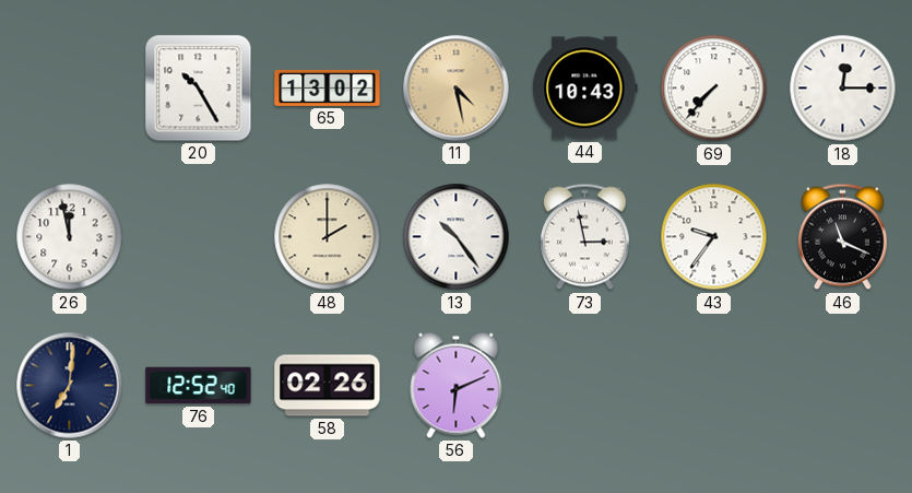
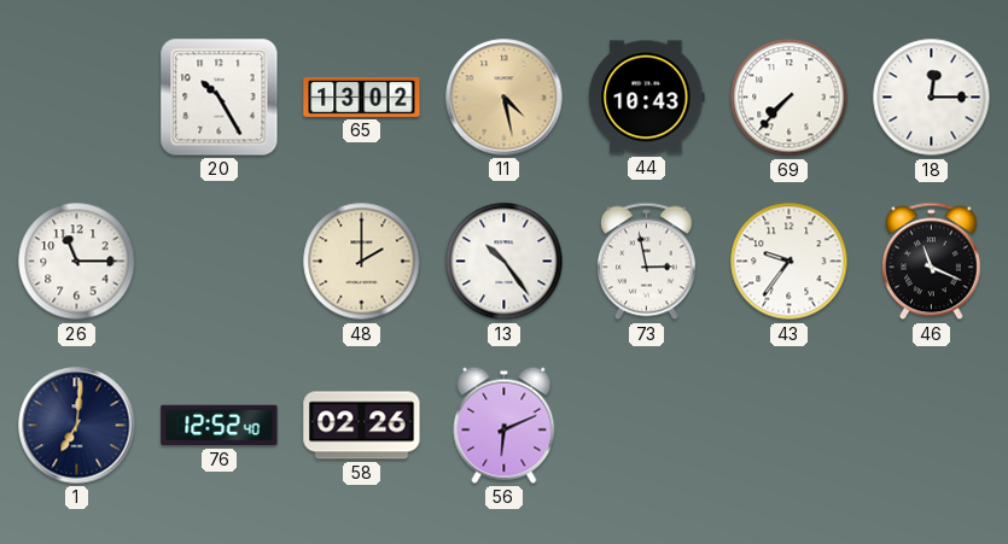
26: 11:58 -> 11:15
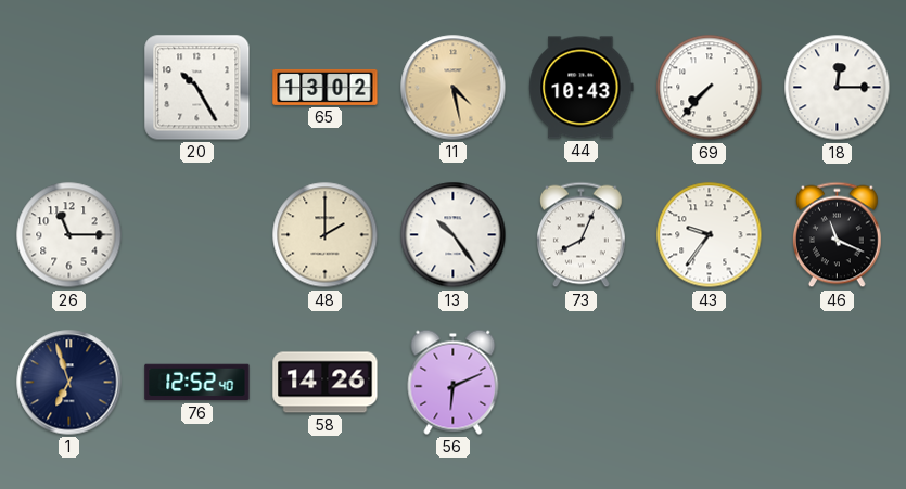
73: 2:58 -> 8:04
1: 7:01 -> 6:57
58: 02:26 -> 14:26
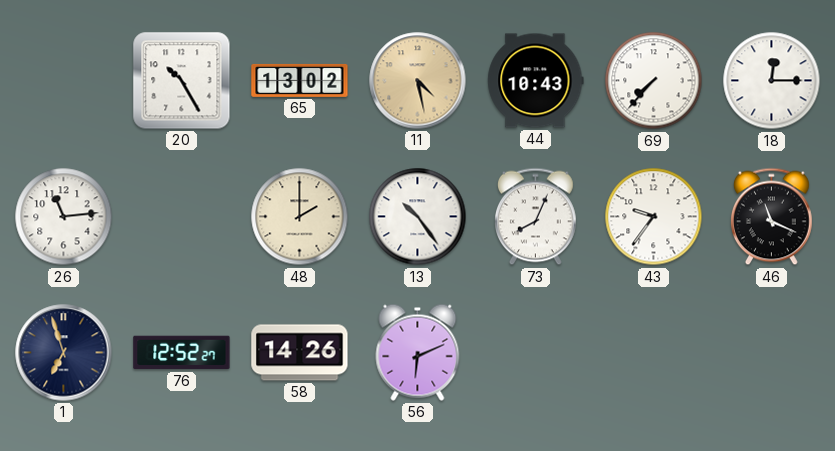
26: 11:15 -> 11:14
76: 12:52:40 -> 12:52:27
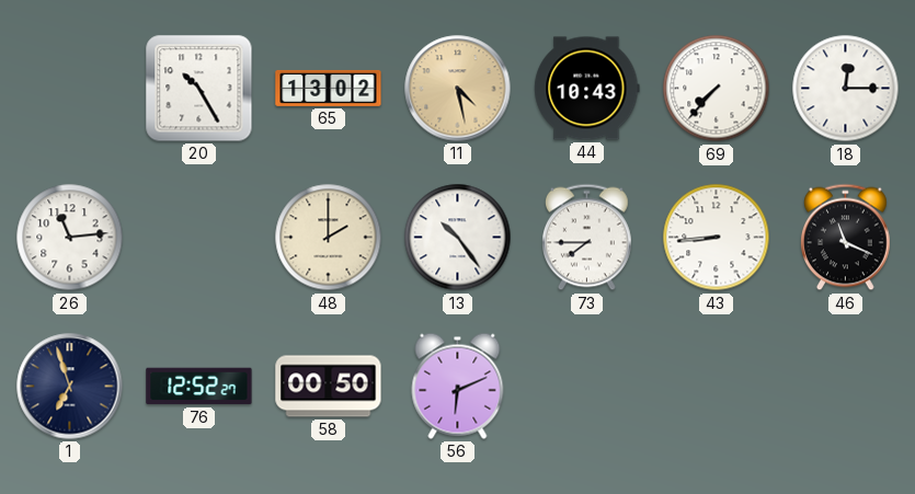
73: 8:04 -> 7:45
43: 9:36 -> 8:44
58: 14:26 -> 00:50
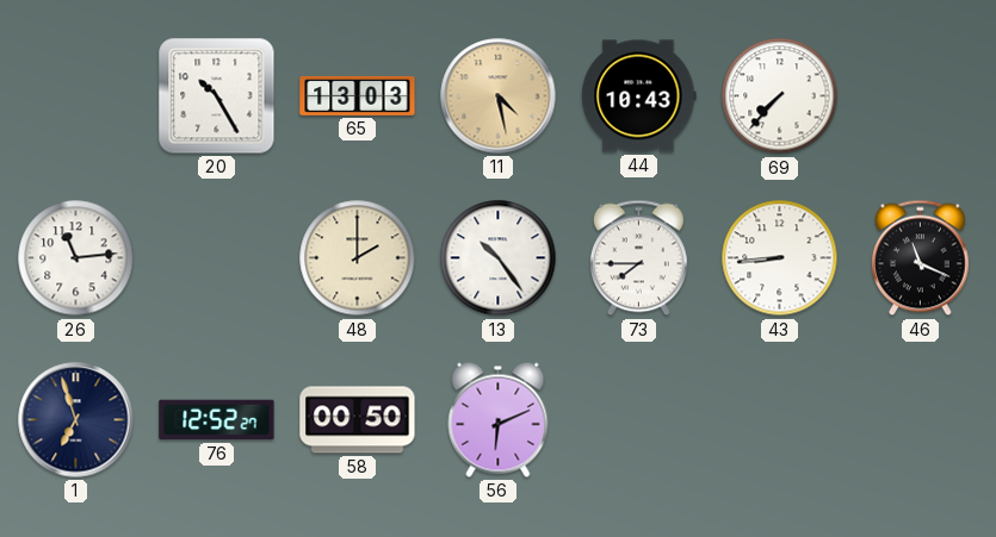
65: 13:02 -> 13:03
18: 12:15 -> none
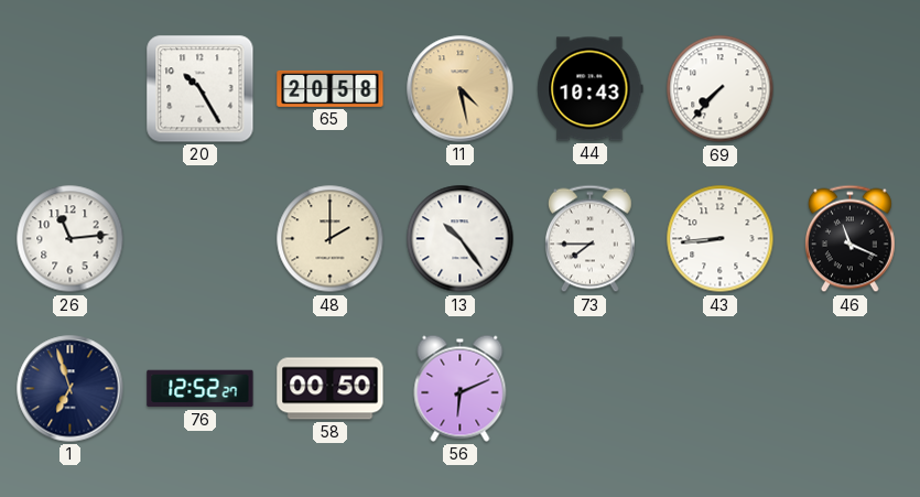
65: 13:03 -> 20:58
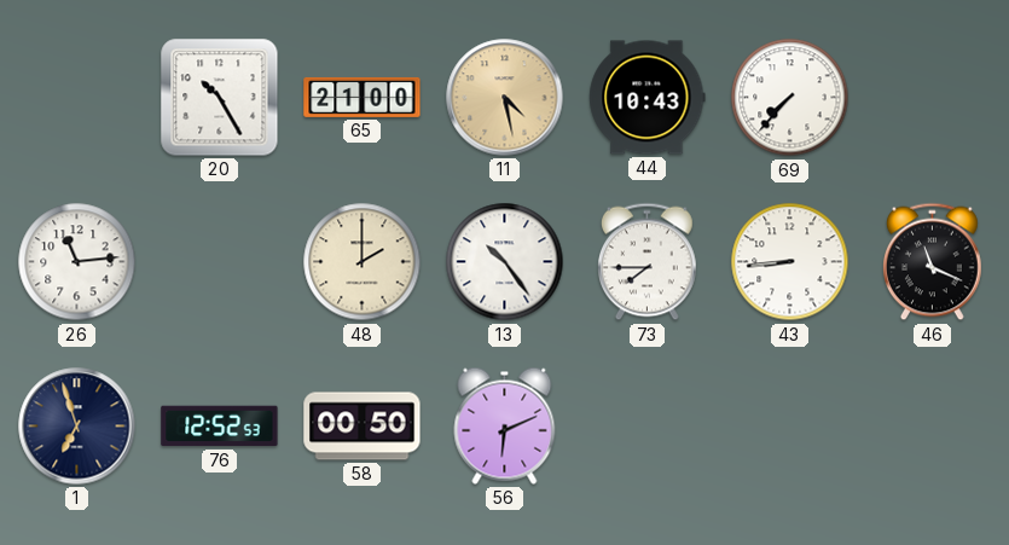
65: 20:58 -> 21:00
76: 12:52:27 -> 12:52:53
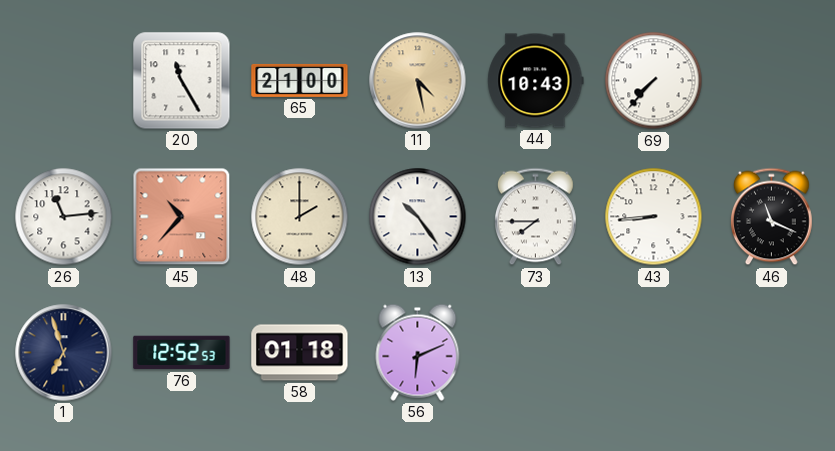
20: 10:25 -> 11:25
45: none -> 10:37
58: 00:50 -> 01:18
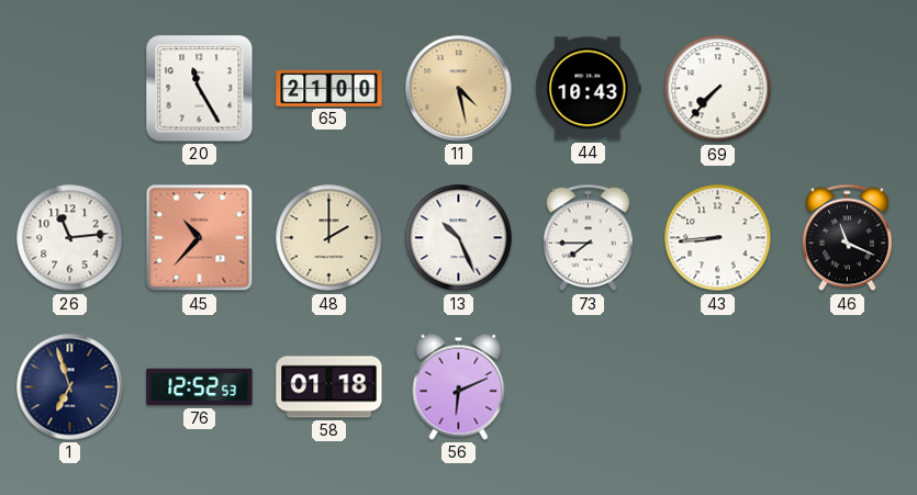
13: 10:24 -> 10:26
